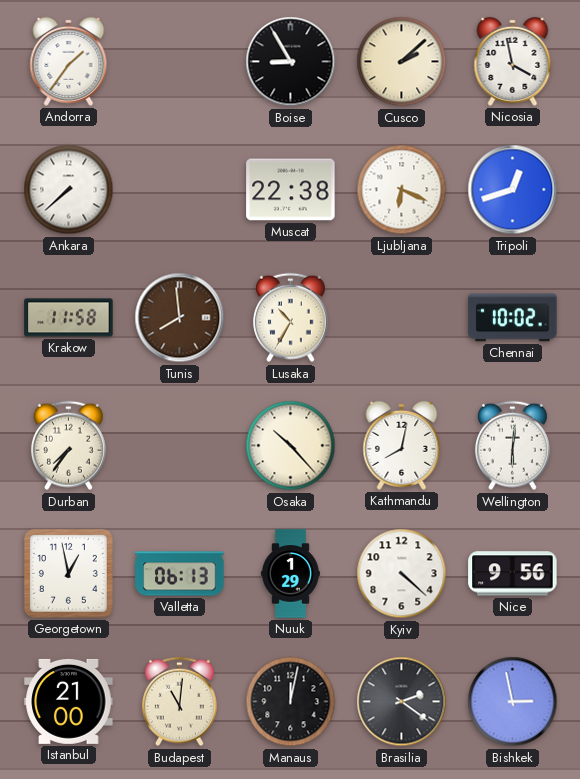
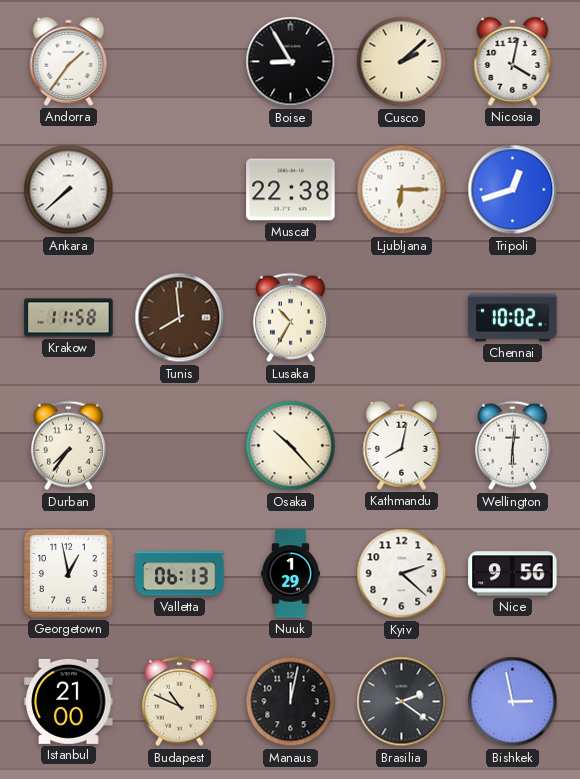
Nicosia: 3:58 -> 4:02
Ljubljana: 6:19 -> 6:15
Kyiv: 4:22 -> 2:22
Budapest: 11:01 -> 10:49
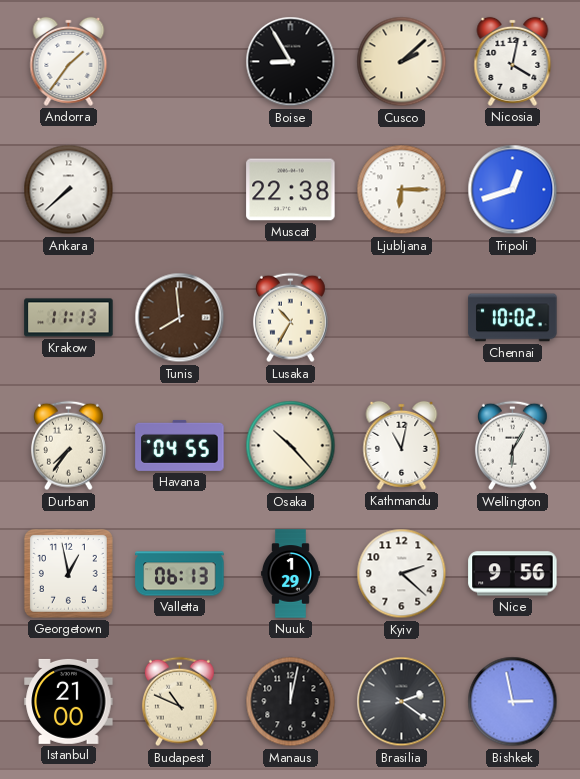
Krakow: 11:58 -> 11:13
Havana: none -> 04:55
Kathmandu: 8:02 -> 11:02
Wellington: 6:01 -> 6:05
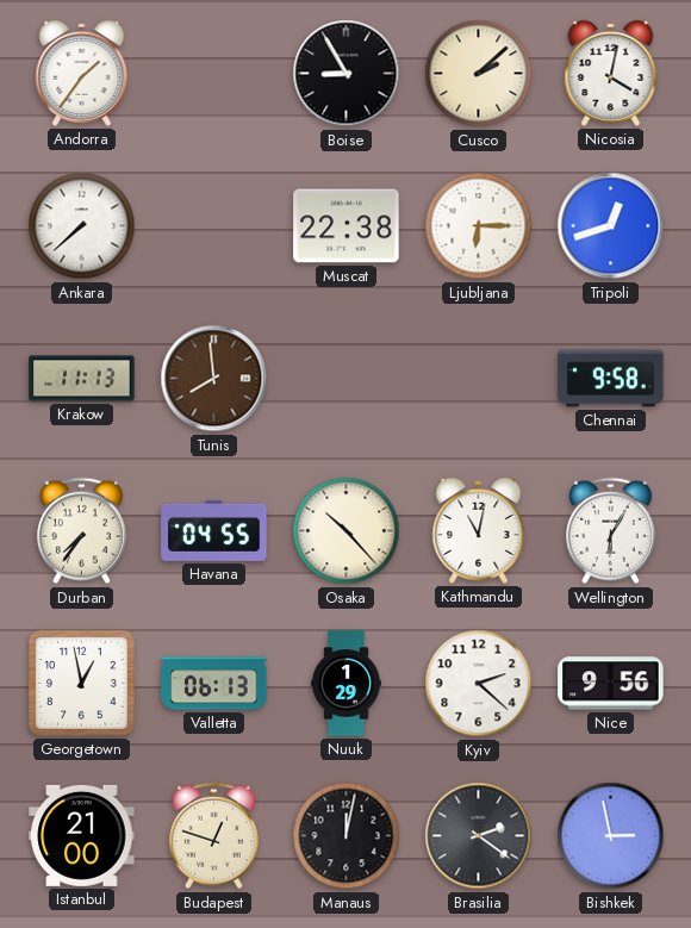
Lusaka: 10:35 -> none
Chennai: 10:02 -> 9:58
Budapest: 10:49 -> 12:48
